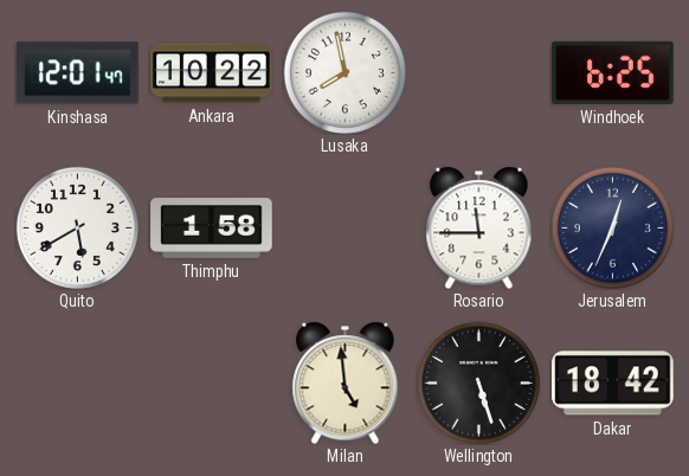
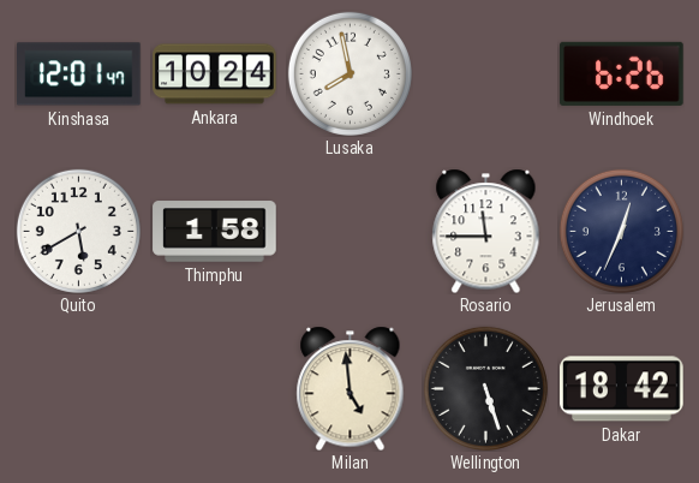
Ankara: 10:22 -> 10:24
Windhoek: 6:25 -> 6:26
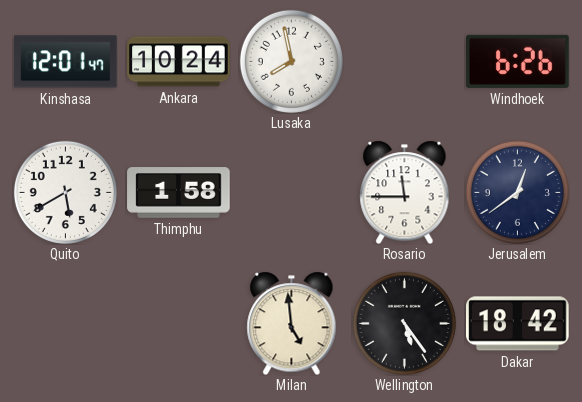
Jerusalem: 12:34 -> 12:39
Wellington: 5:27 -> 5:24
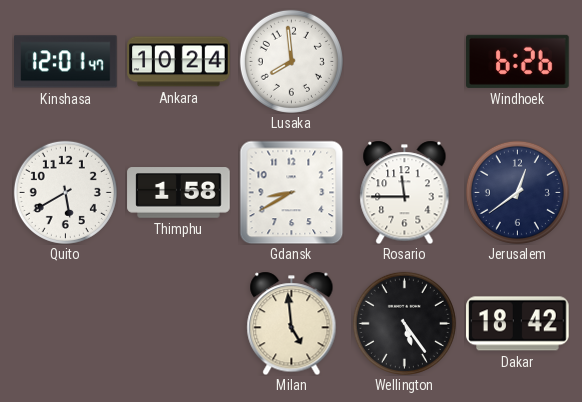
Lusaka: 7:58 -> 7:59
Gdansk: none -> 8:40
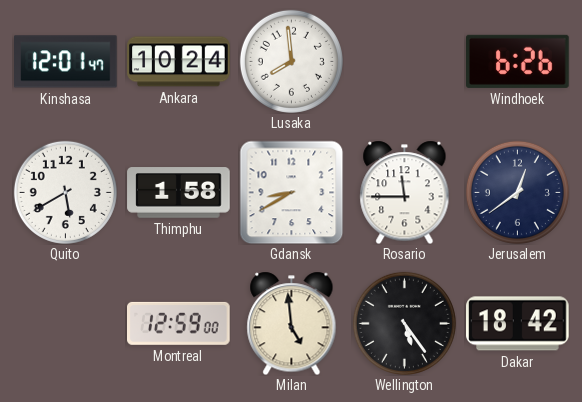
Montreal: none -> 12:59
